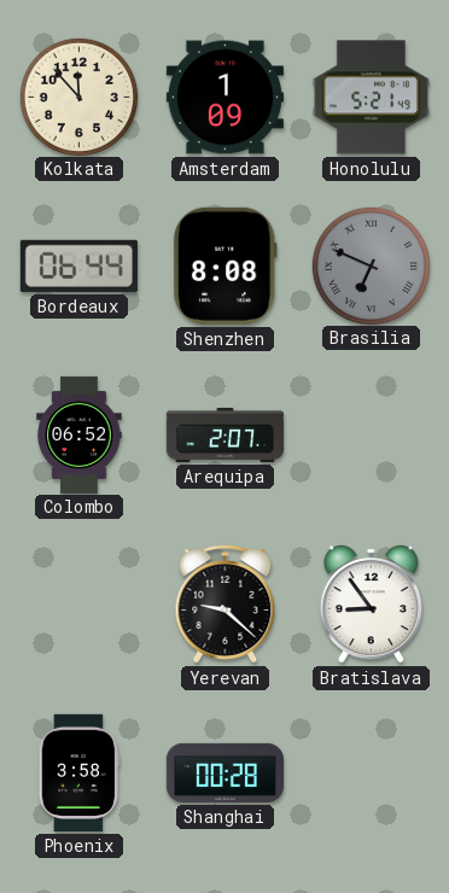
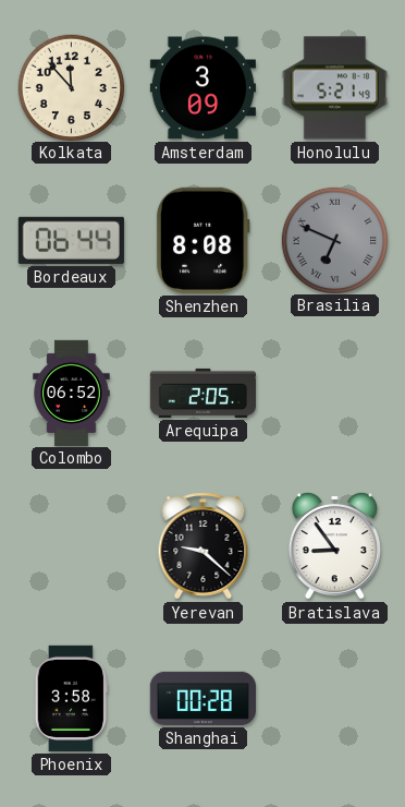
Amsterdam: 1:09 -> 3:09
Arequipa: 2:07 -> 2:05
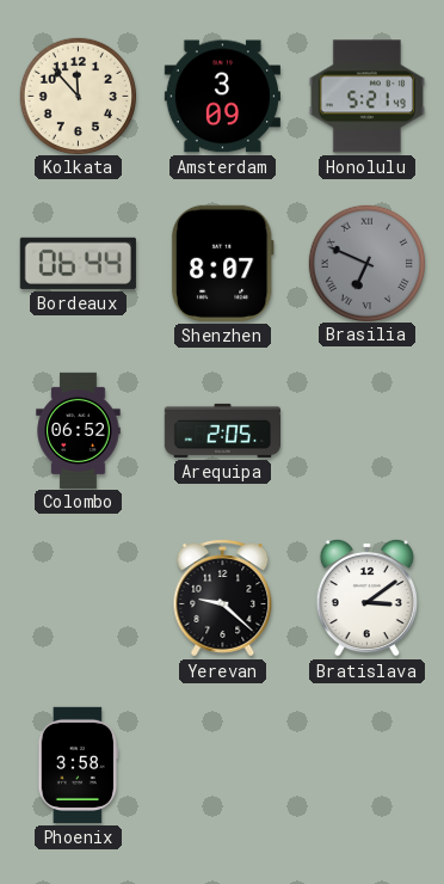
Shenzhen: 8:08 -> 8:07
Bratislava: 8:54 -> 3:09
Shanghai: 00:28 -> none
